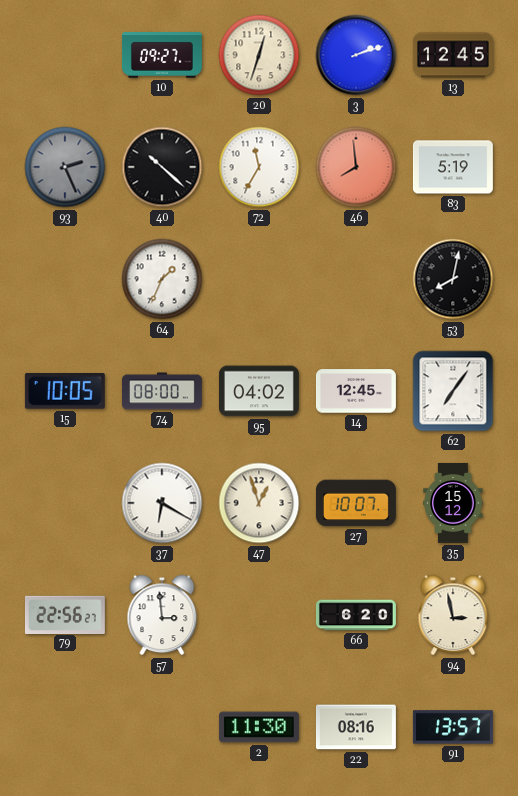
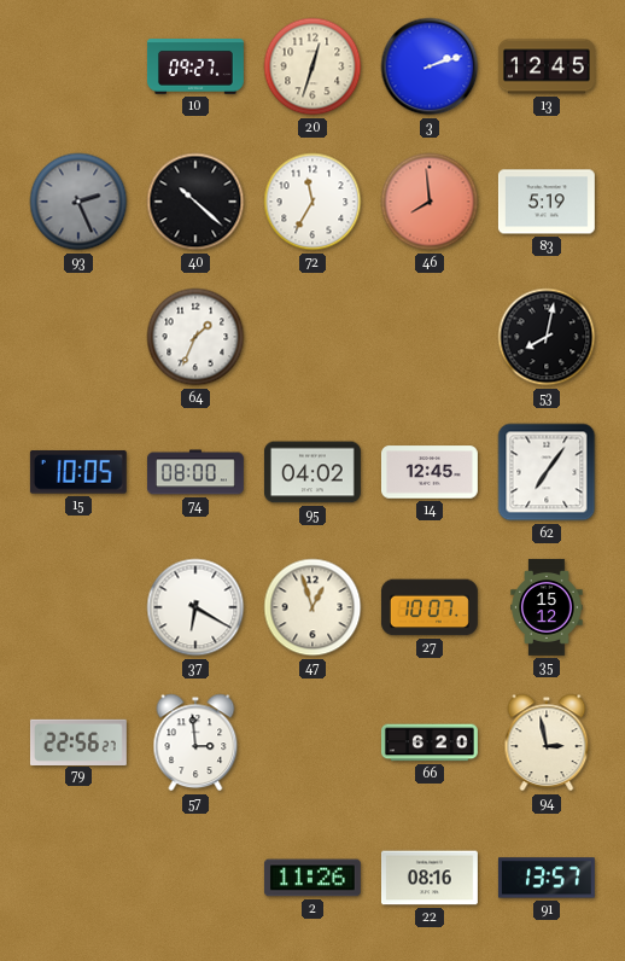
2: 11:30 -> 11:26
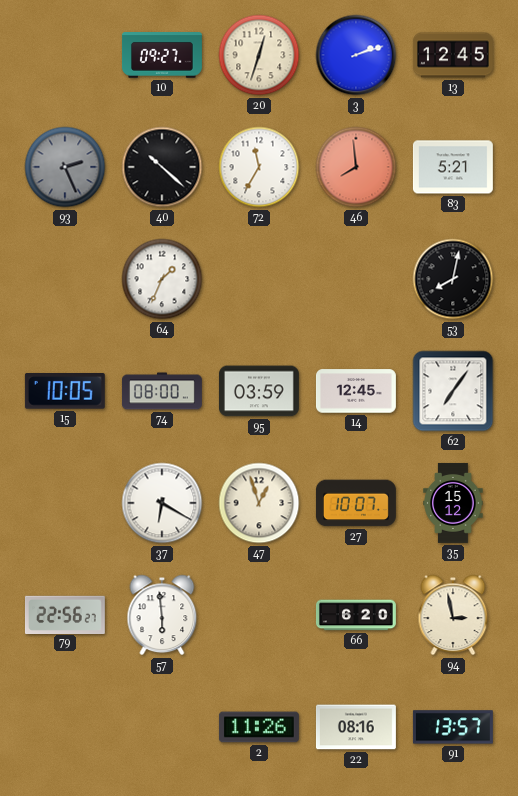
83: 5:19 -> 5:21
95: 04:02 -> 03:59
57: 2:59 -> 5:59
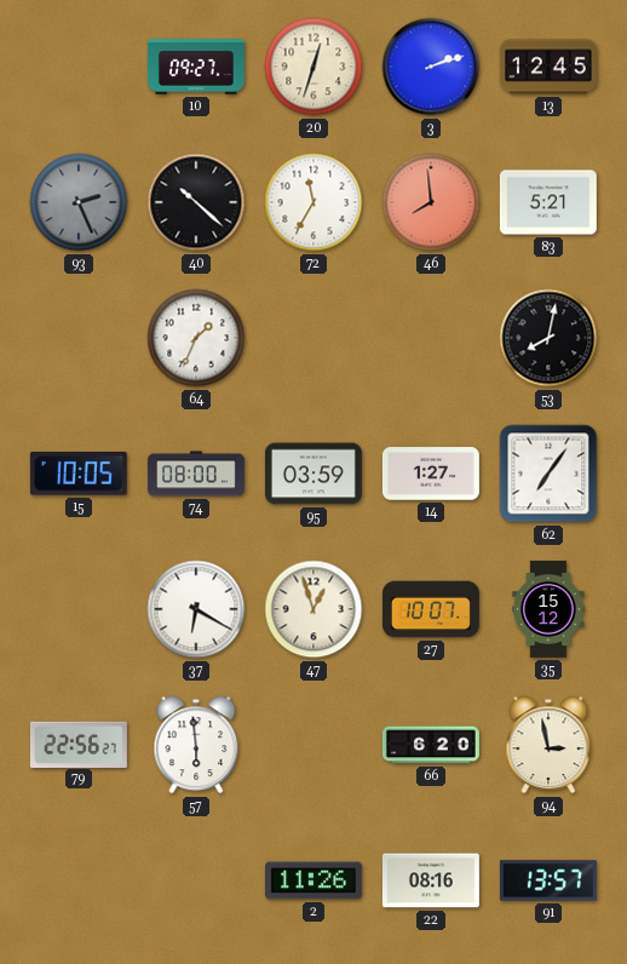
14: 12:45 -> 1:27
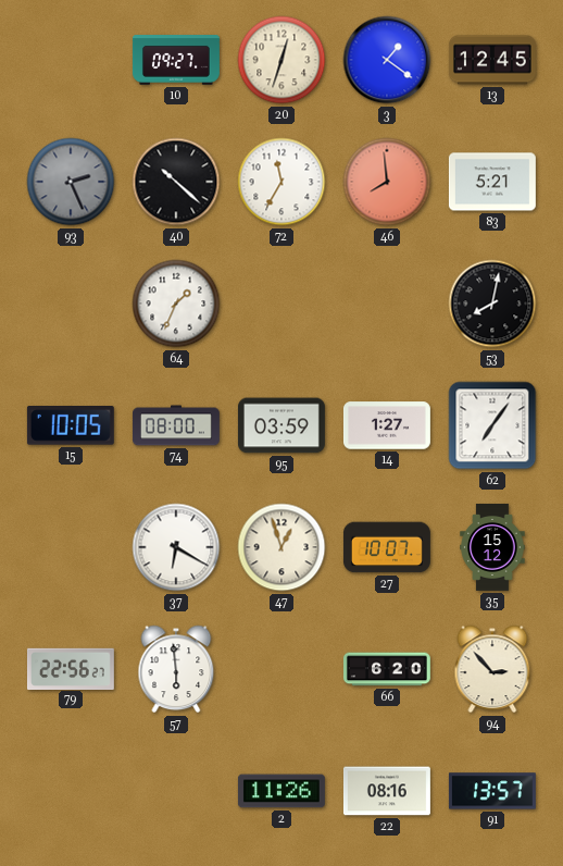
3: 2:12 -> 1:21
94: 2:58 -> 2:53
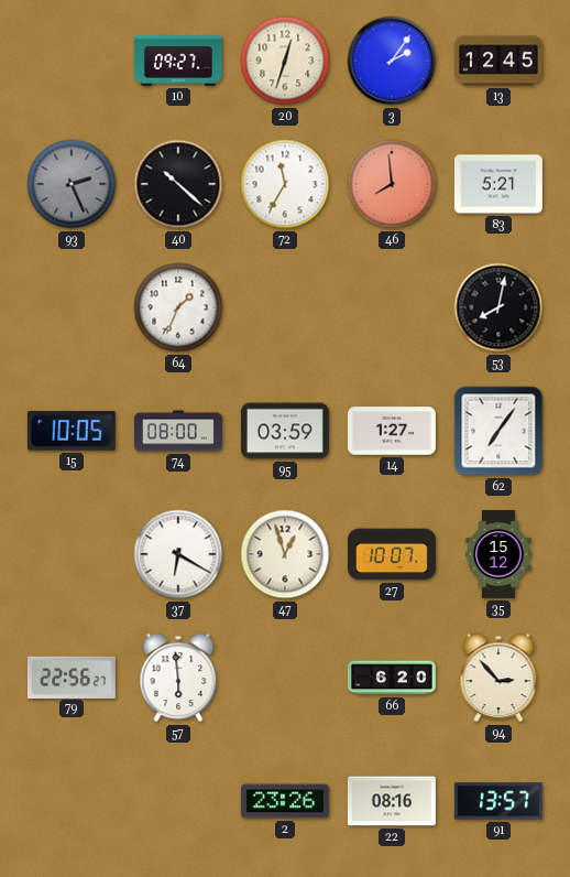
3: 1:21 -> 2:06
2: 11:26 -> 23:26
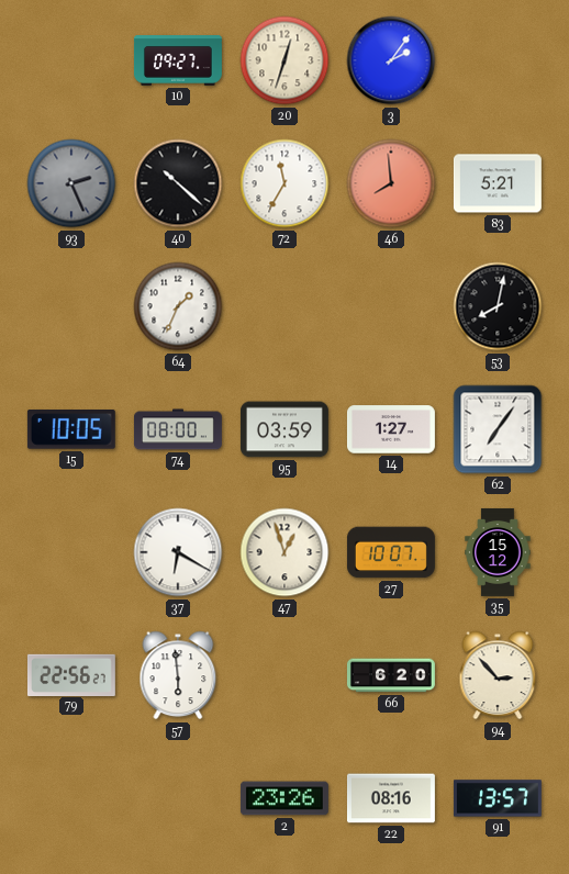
13: 12:45 -> none
